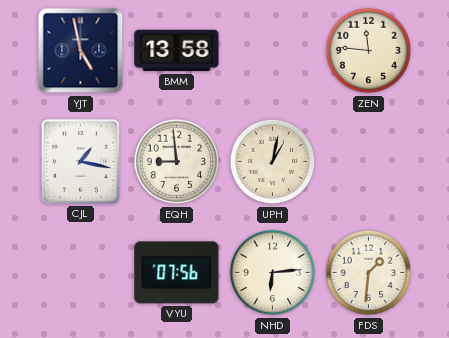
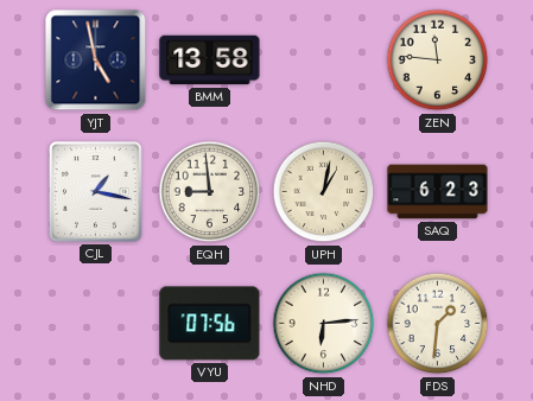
SAQ: none -> 6:23
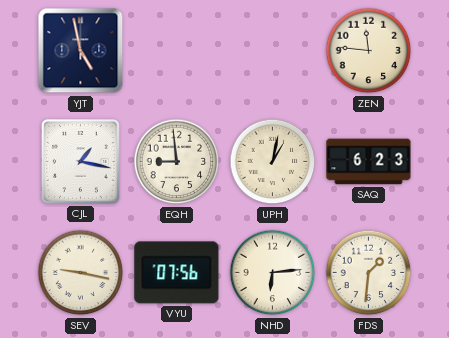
BMM: 13:58 -> none
SEV: none -> 9:17
